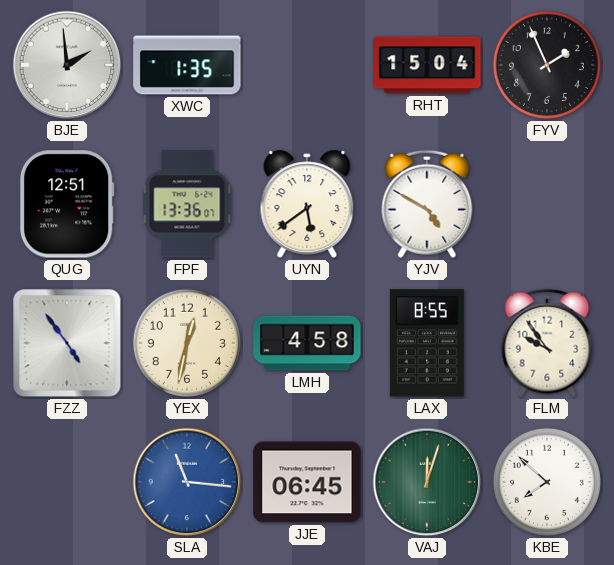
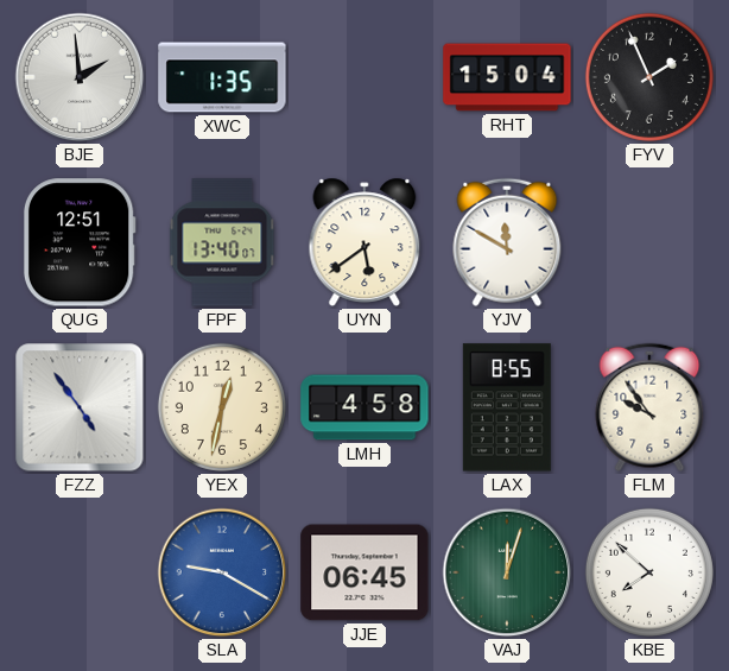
FPF: 13:36 -> 13:40
YJV: 4:50 -> 11:50
SLA: 11:16 -> 9:20
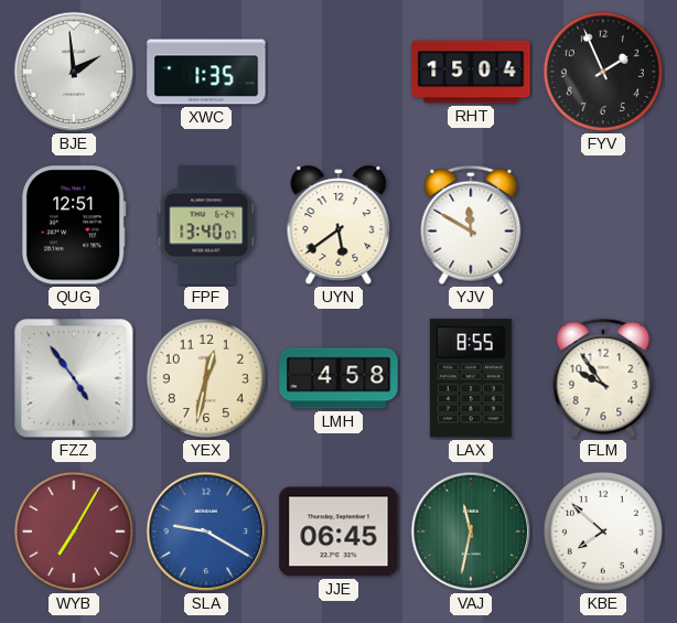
WYB: none -> 7:05
VAJ: 12:03 -> 11:32
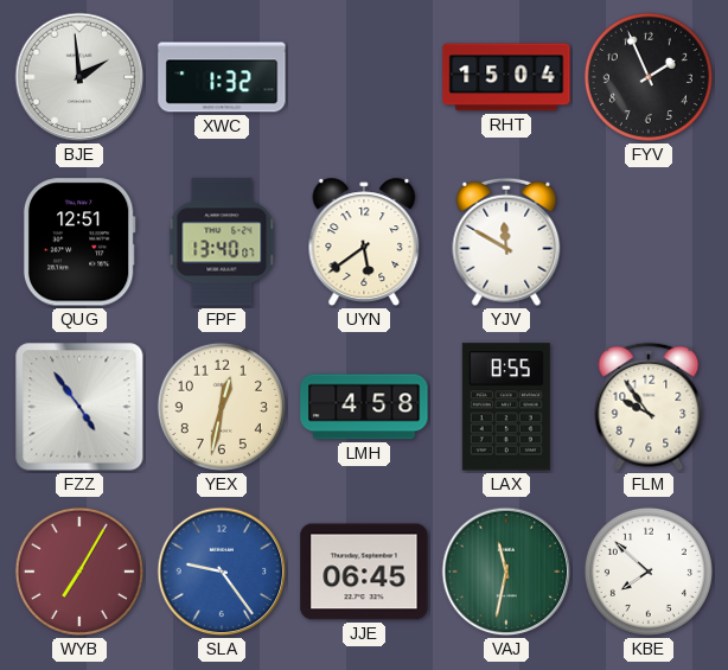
XWC: 1:35 -> 1:32
SLA: 9:20 -> 9:24
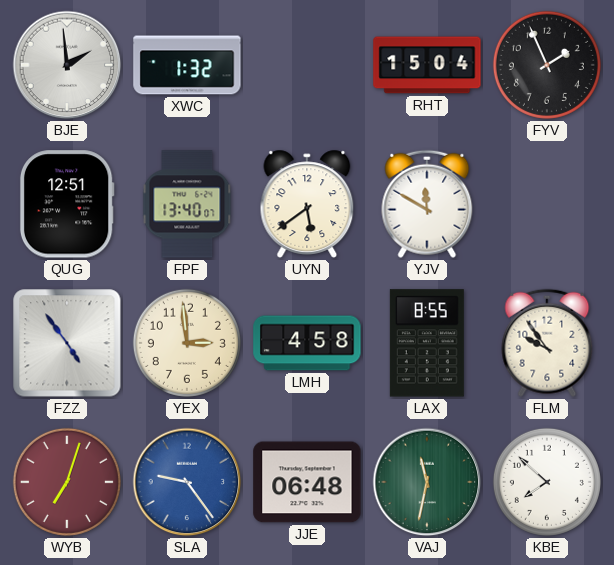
YEX: 12:32 -> 2:59
WYB: 7:05 -> 7:03
JJE: 06:45 -> 06:48
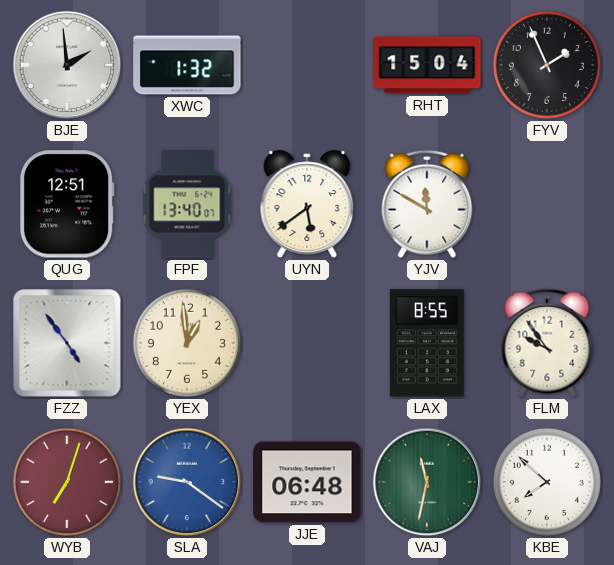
YEX: 2:59 -> 12:59
LMH: 4:58 -> none
SLA: 9:24 -> 9:21
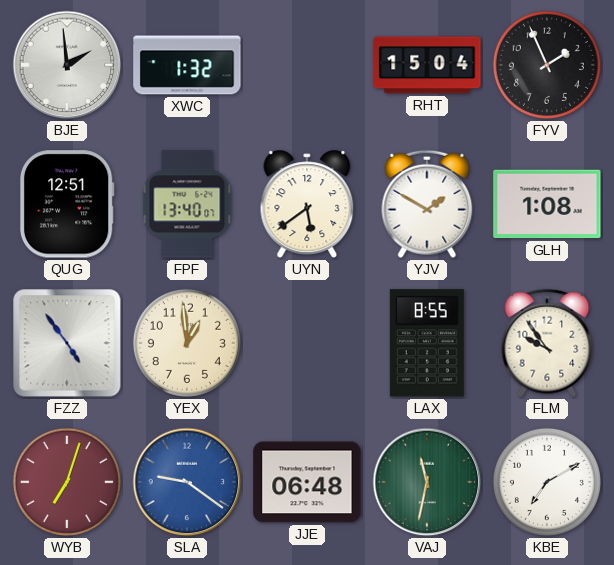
YJV: 11:50 -> 1:50
GLH: none -> 1:08
KBE: 7:52 -> 7:10
